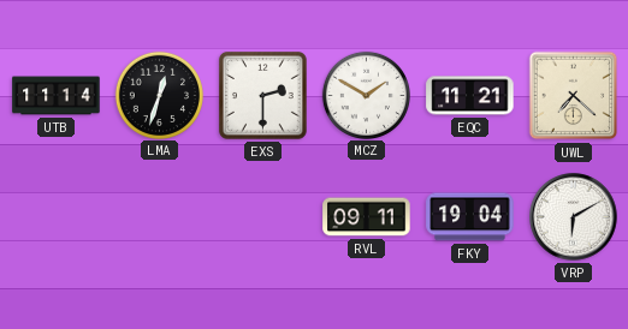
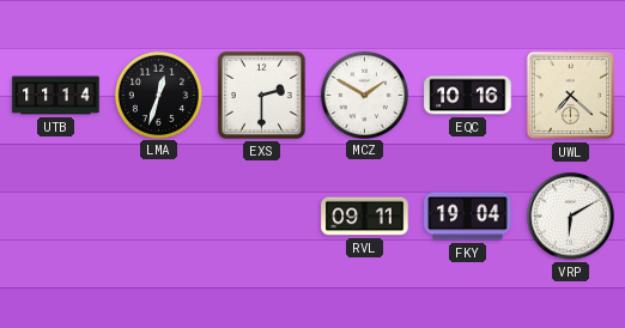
EQC: 11:21 -> 10:16
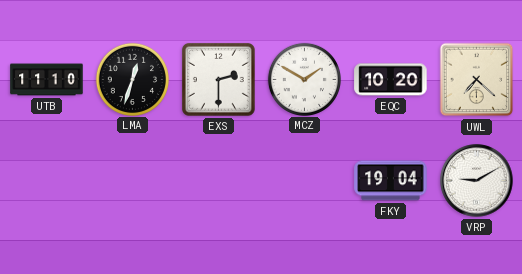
UTB: 11:14 -> 11:10
EQC: 10:16 -> 10:20
RVL: 09:11 -> none
VRP: 6:10 -> 9:10
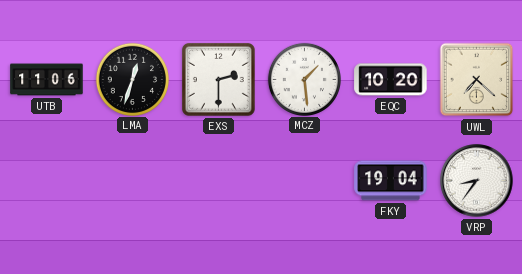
UTB: 11:10 -> 11:06
MCZ: 1:50 -> 1:29
VRP: 9:10 -> 8:36
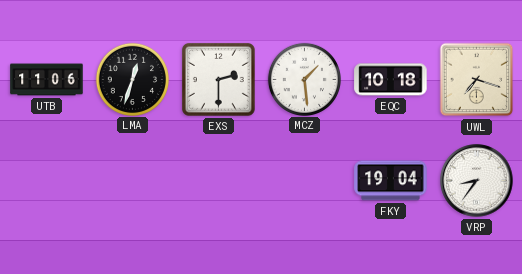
EQC: 10:20 -> 10:18
UWL: 7:22 -> 7:18
